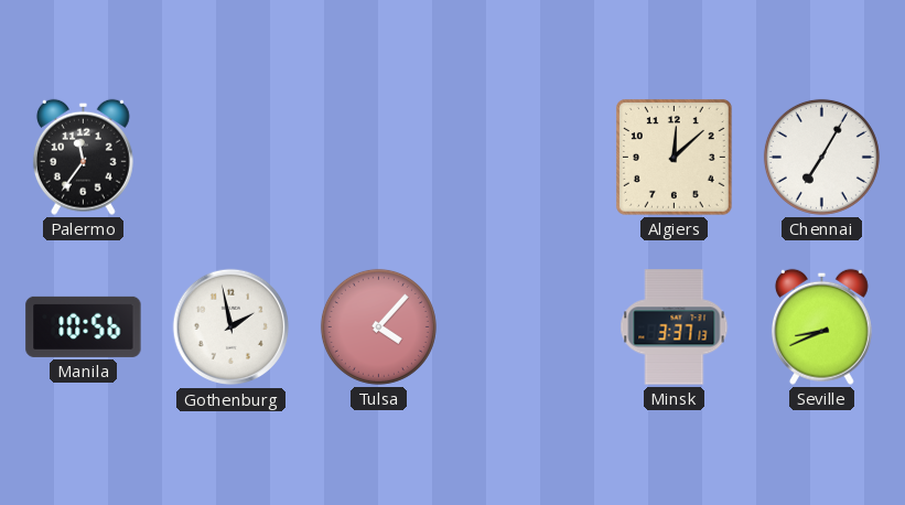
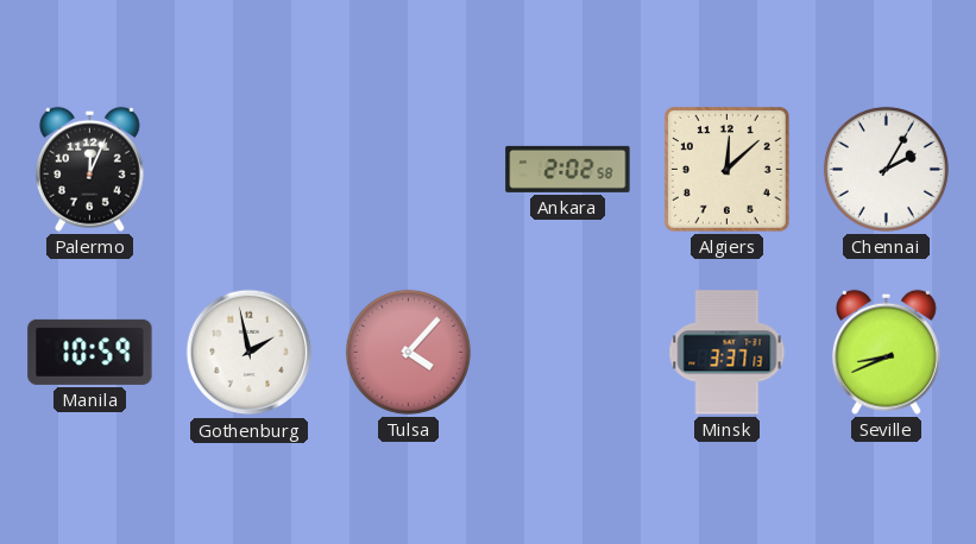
Palermo: 11:36 -> 12:04
Ankara: none -> 2:02
Chennai: 7:05 -> 2:05
Manila: 10:56 -> 10:59
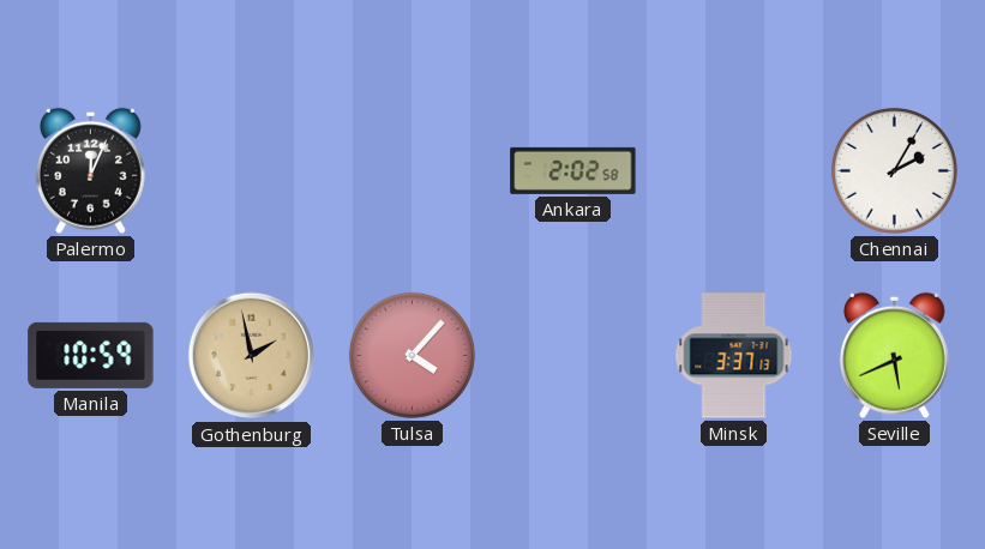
Algiers: 12:08 -> none
Gothenburg dial: white -> champagne
Seville: 8:41 -> 5:41
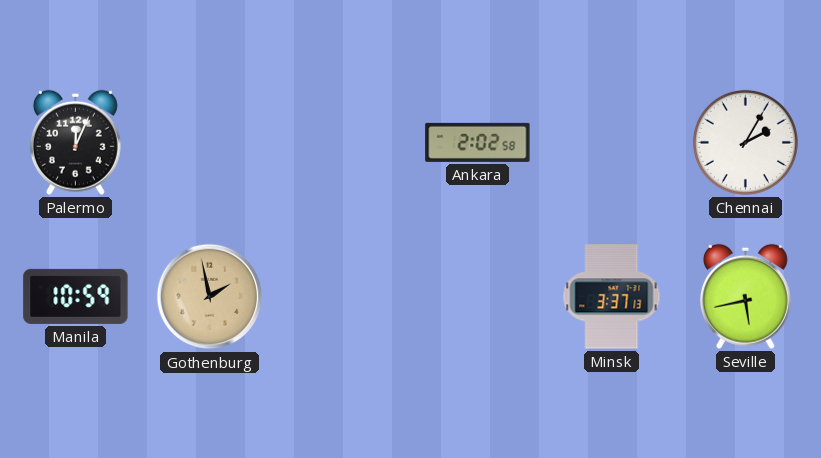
Tulsa: 4:07 -> none
Seville: 5:41 -> 5:43
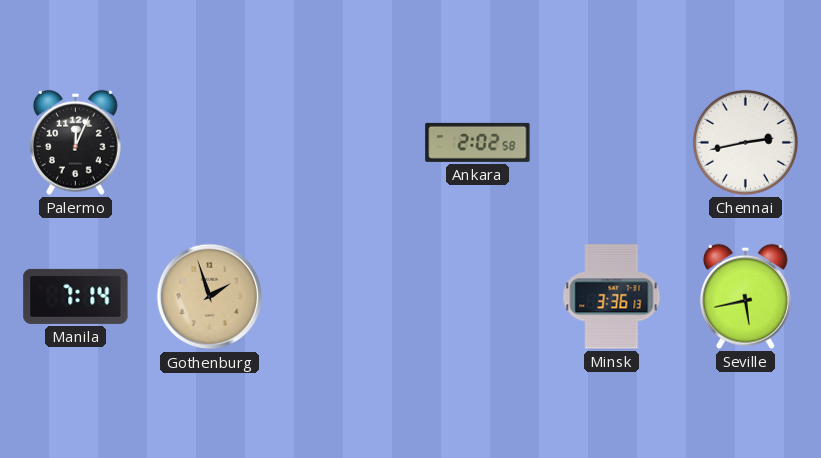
Chennai: 2:05 -> 2:43
Manila: 10:59 -> 7:14
Gothenburg: 1:58 -> 1:57
Minsk: 3:37 -> 3:36
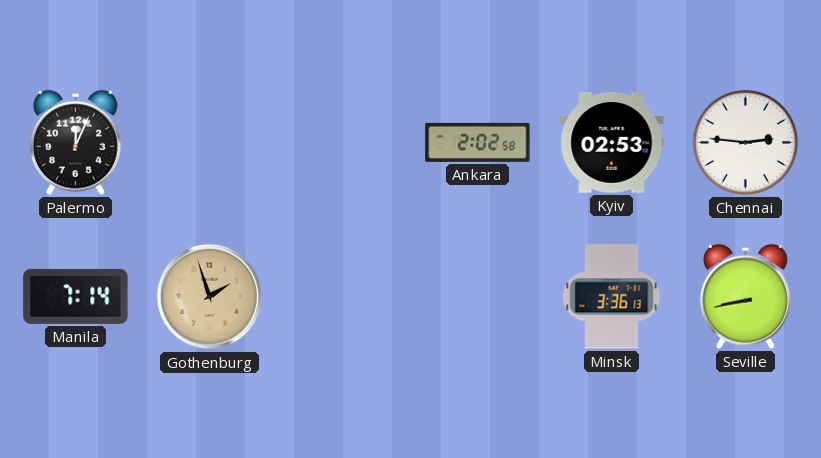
Kyiv: none -> 02:53
Chennai: 2:43 -> 2:46
Seville: 5:43 -> 8:43
